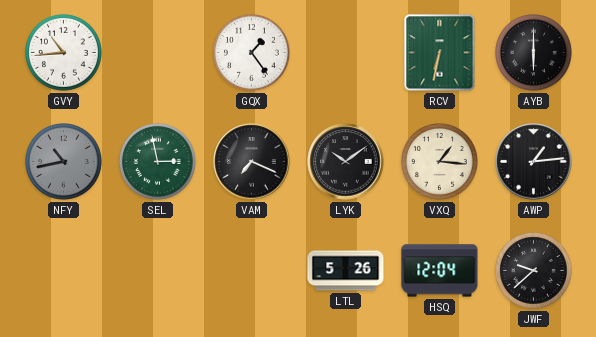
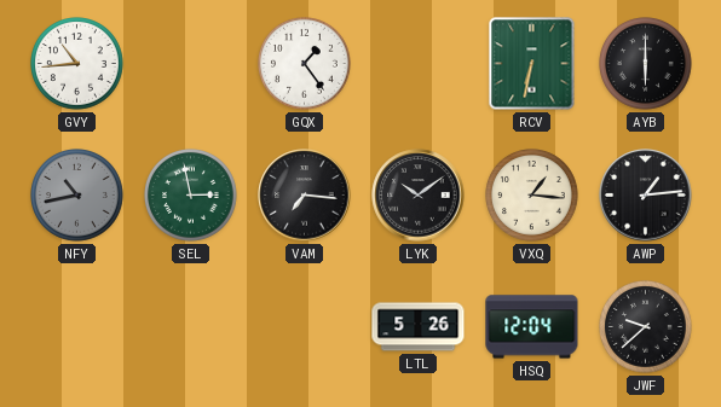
VAM: 7:19 -> 7:16
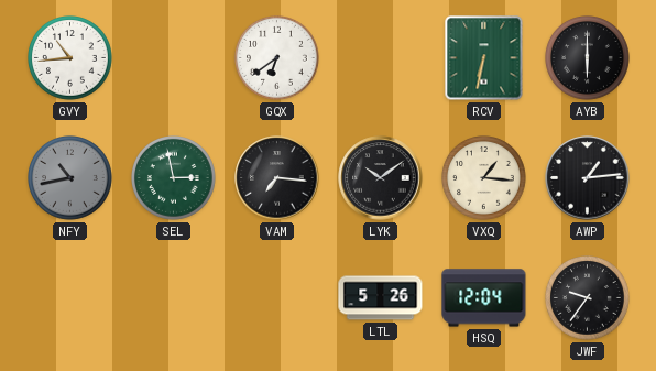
GQX: 1:24 -> 6:39
JWF: 9:38 -> 9:36
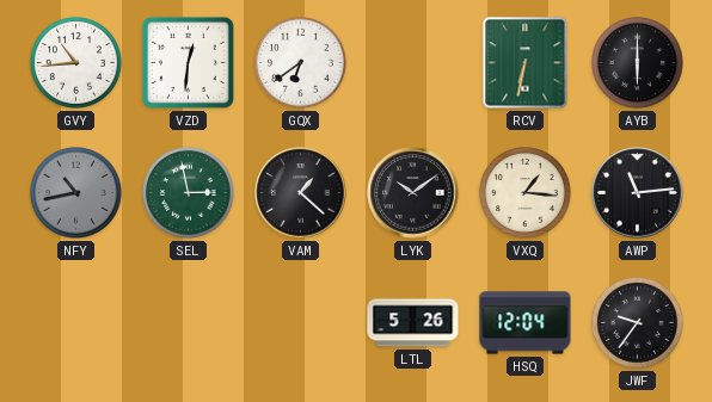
VZD: none -> 12:31
VAM: 7:16 -> 1:22
AWP: 1:14 -> 11:14
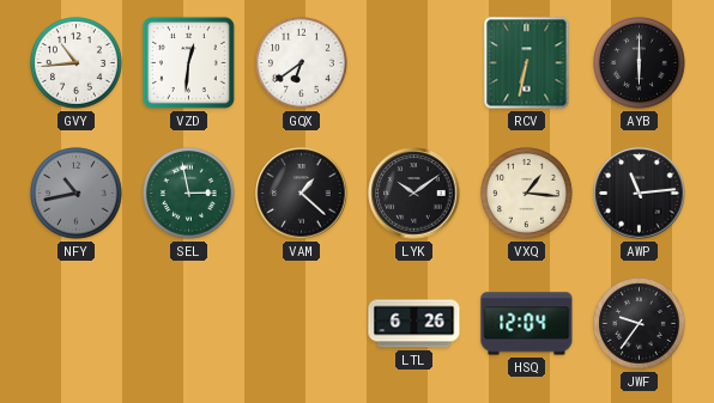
LTL: 5:26 -> 6:26
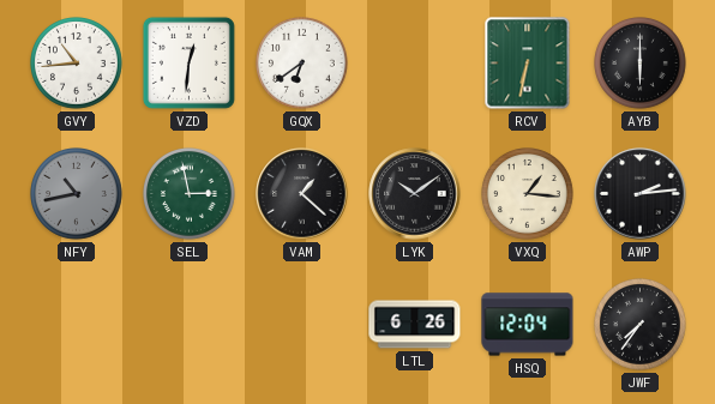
AWP: 11:14 -> 2:14
JWF: 9:36 -> 7:36
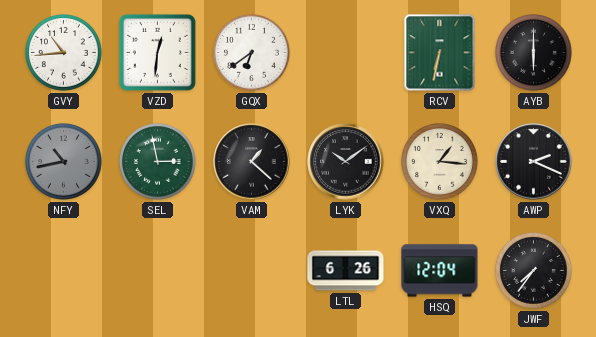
AWP: 2:14 -> 2:19
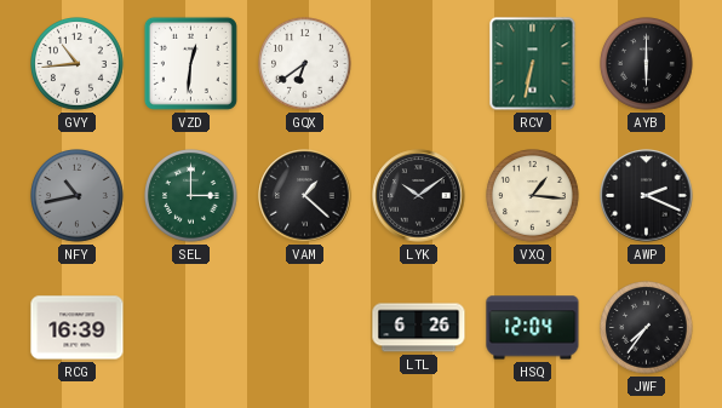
SEL: 2:58 -> 3:00
RCG: none -> 16:39
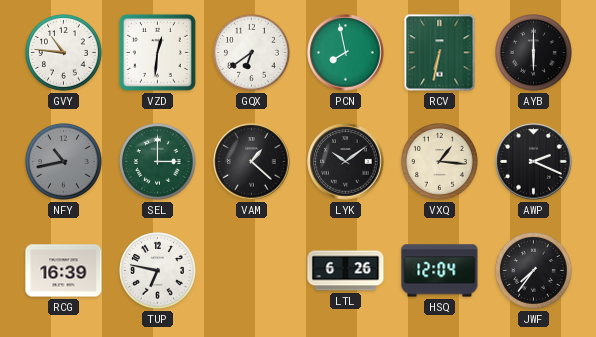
GVY: 10:44 -> 10:46
PCN: none -> 7:58
TUP: none -> 6:47
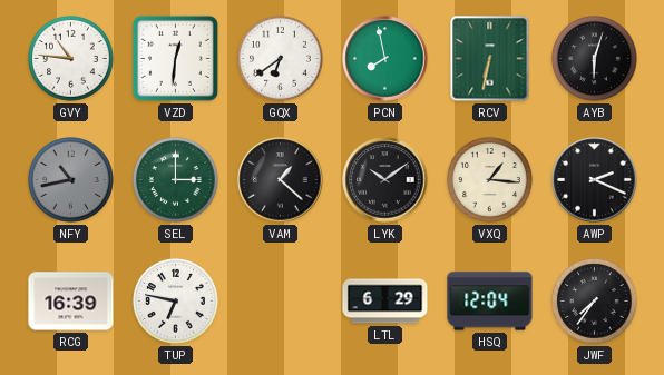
AYB: 6:00 -> 6:03
LTL: 6:26 -> 6:29
